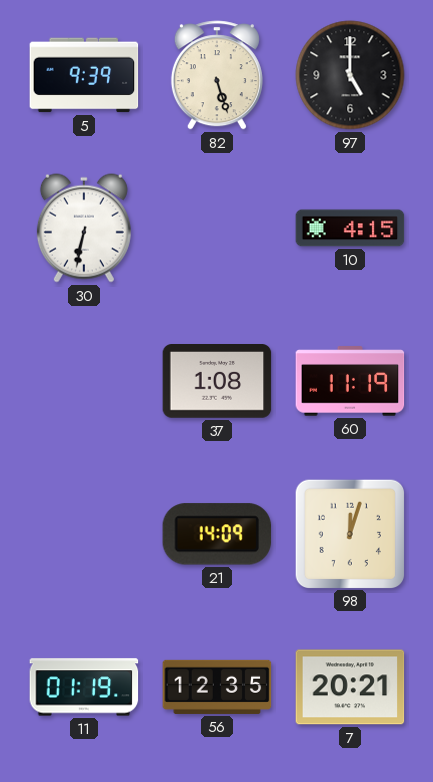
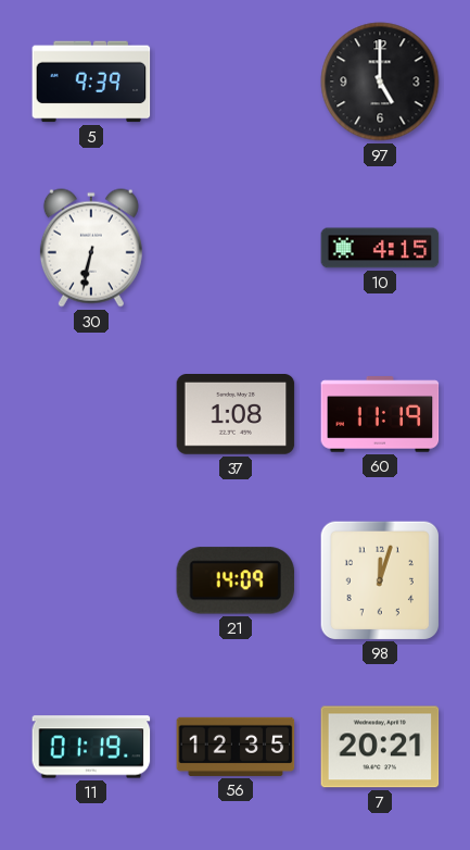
82: 5:27 -> none
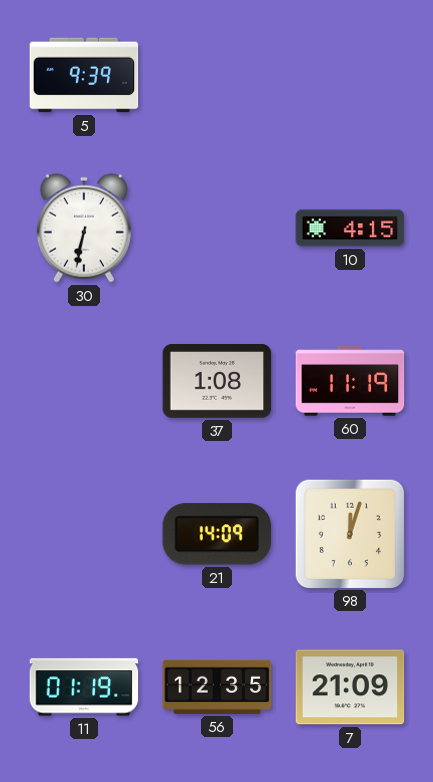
97: 5:00 -> none
7: 20:21 -> 21:09
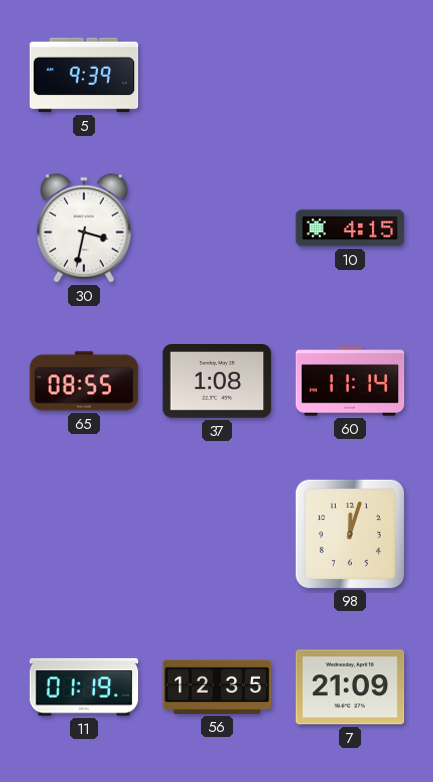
30: 6:32 -> 3:32
65: none -> 08:55
60: 11:19 -> 11:14
21: 14:09 -> none
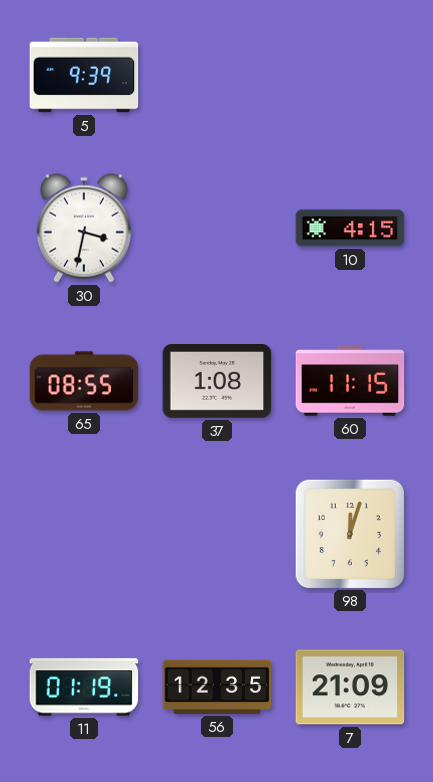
60: 11:14 -> 11:15
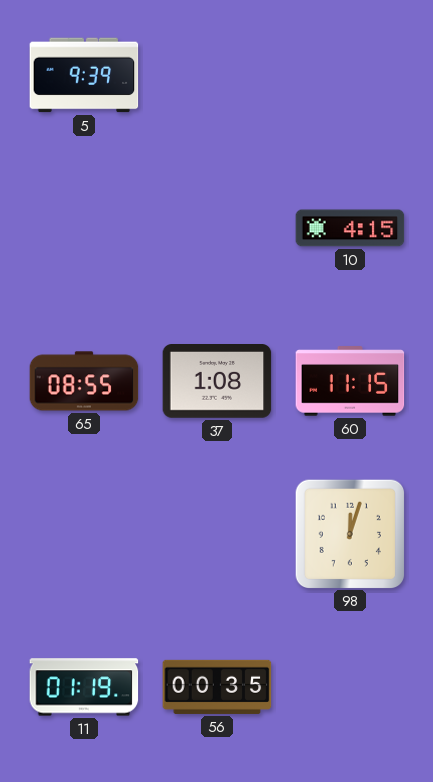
30: 3:32 -> none
56: 12:35 -> 00:35
7: 21:09 -> none
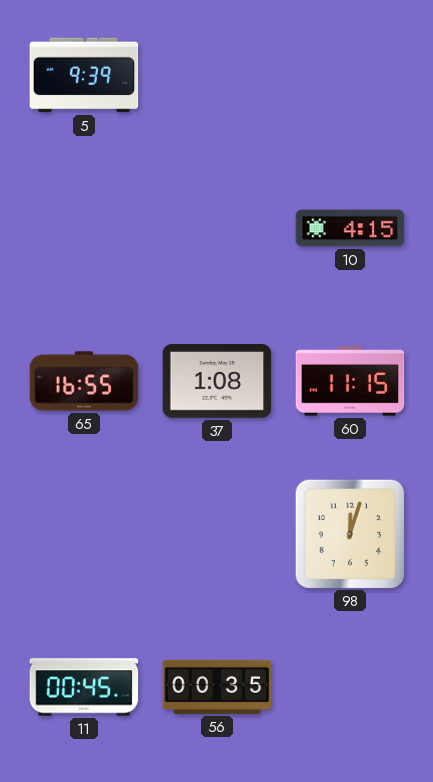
65: 08:55 -> 16:55
11: 01:19 -> 00:45
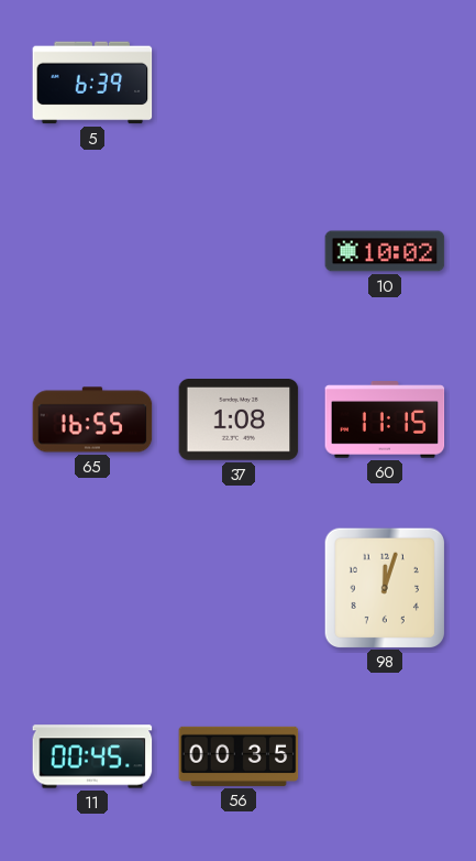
5: 9:39 -> 6:39
10: 4:15 -> 10:02
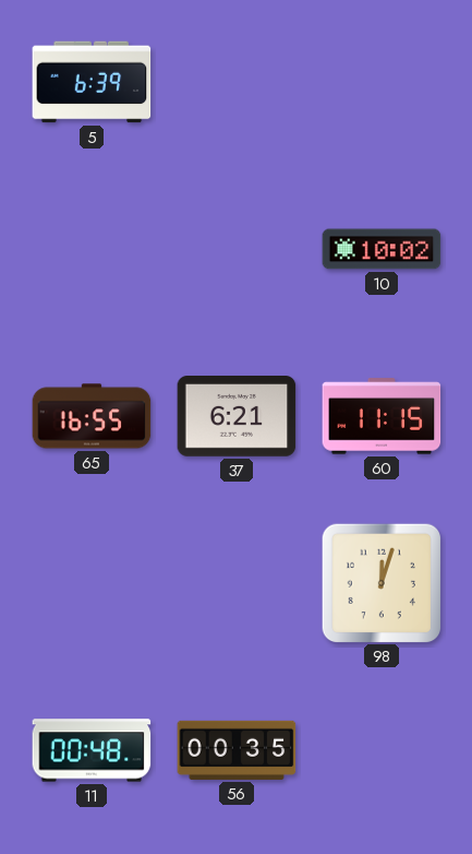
37: 1:08 -> 6:21
11: 00:45 -> 00:48
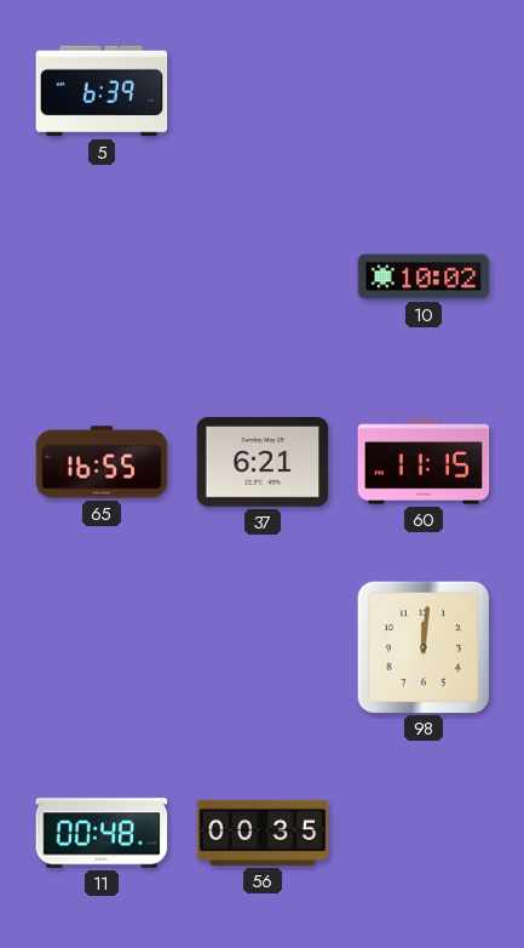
98: 12:03 -> 12:01
